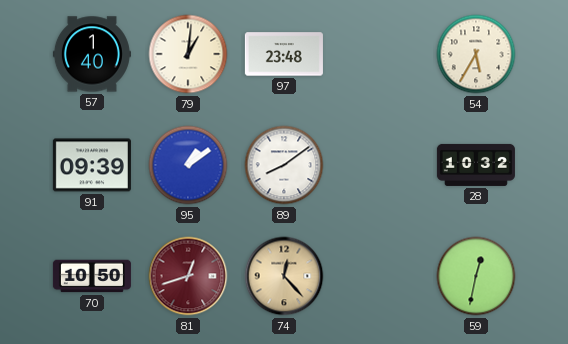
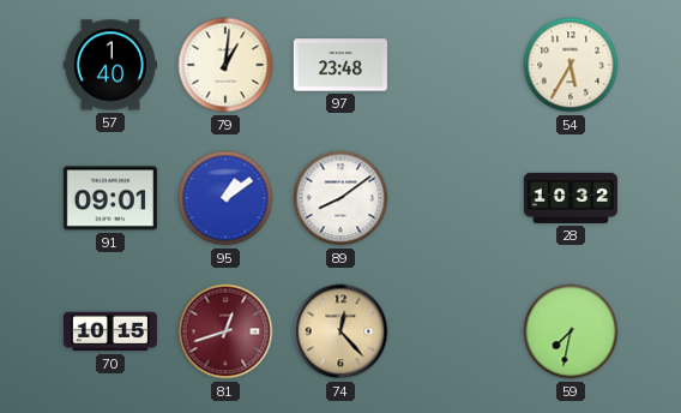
91: 09:39 -> 09:01
70: 10:50 -> 10:15
59: 12:32 -> 7:32
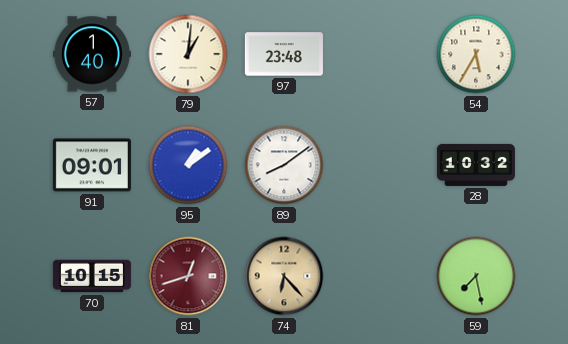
74: 12:23 -> 6:23
59: 7:32 -> 7:28
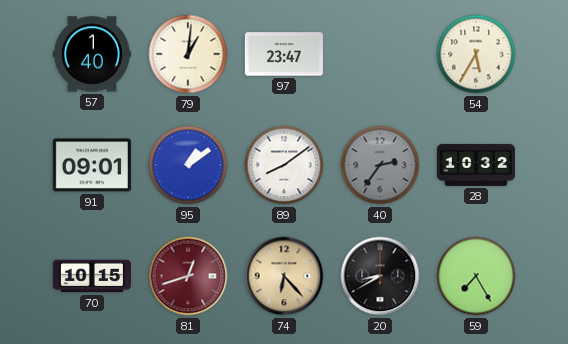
97: 23:48 -> 23:47
40: none -> 2:36
20: none -> 8:40
59: 7:28 -> 7:25
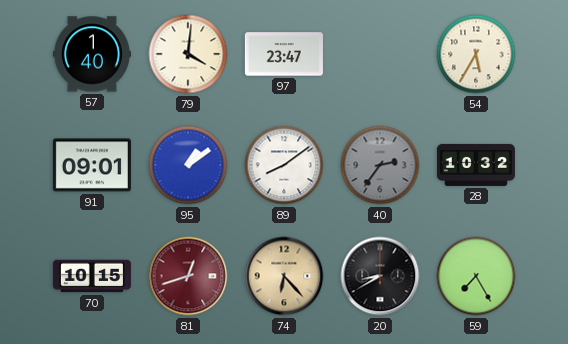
79: 1:01 -> 4:01
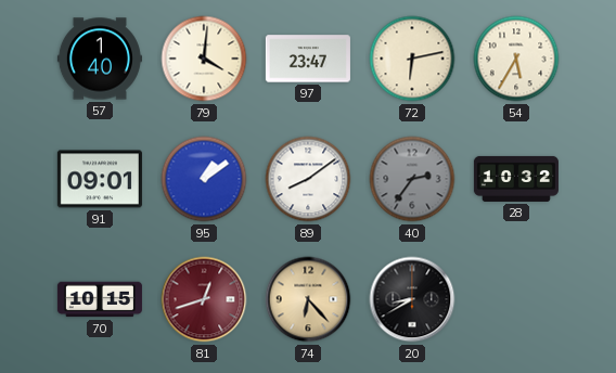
72: none -> 6:13
59: 7:25 -> none
